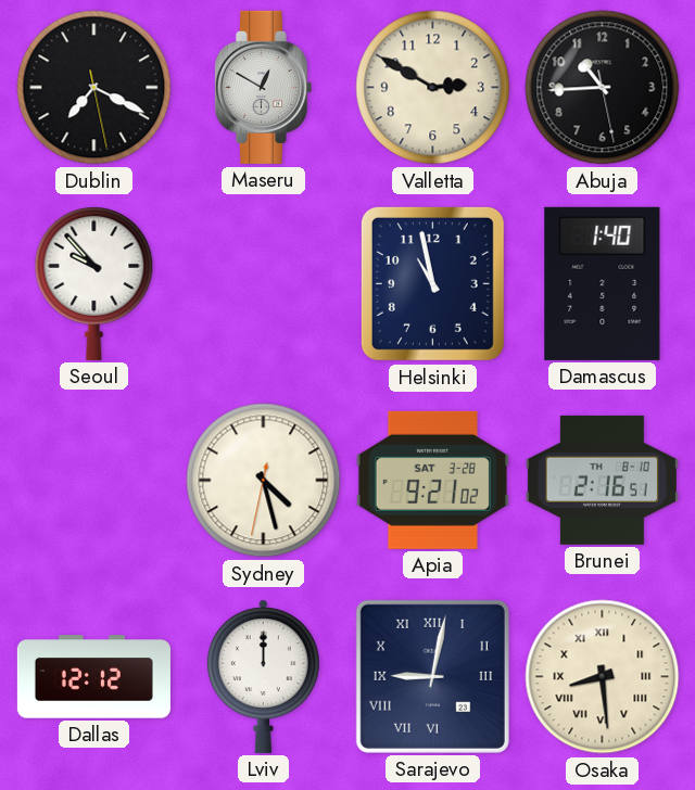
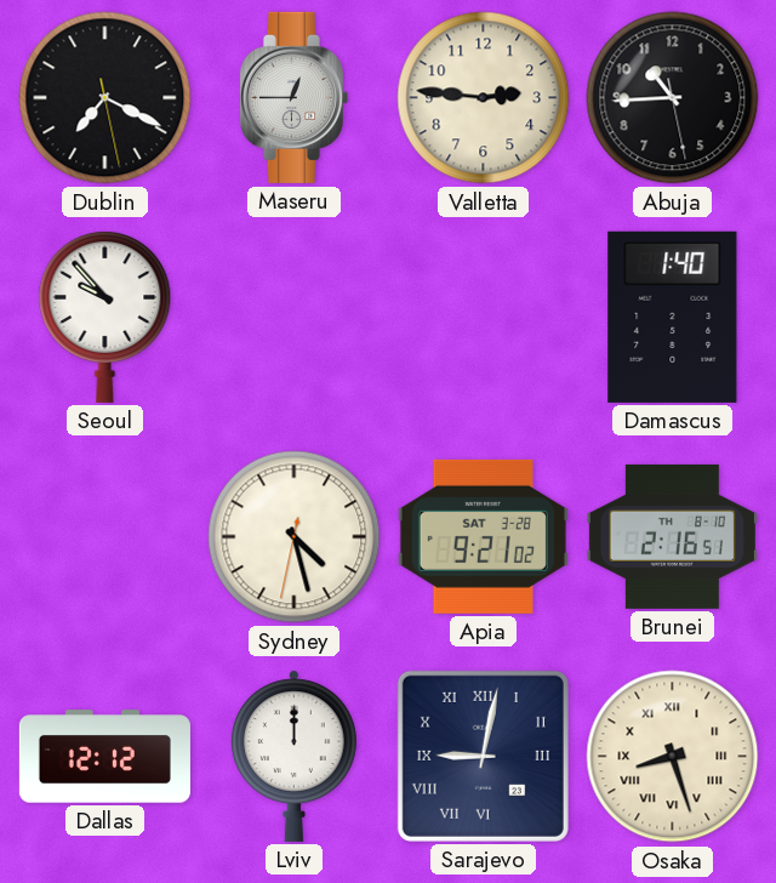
Maseru: 12:50 -> 12:45
Valletta: 2:50 -> 2:46
Helsinki: 10:58 -> none
Osaka: 8:29 -> 8:27
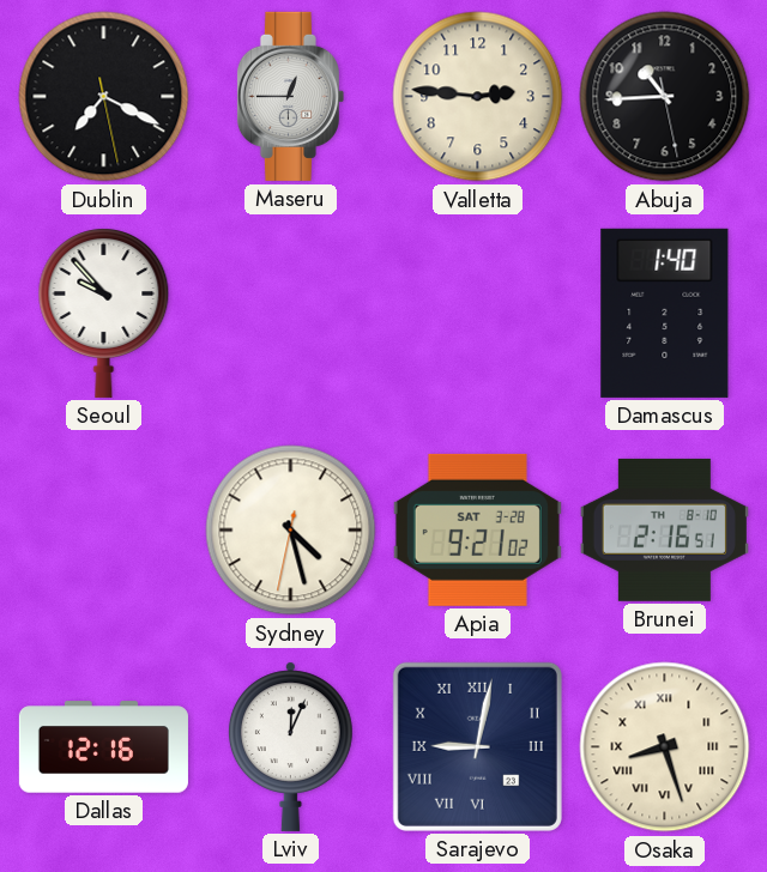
Dallas: 12:12 -> 12:16
Lviv: 12:00 -> 12:04
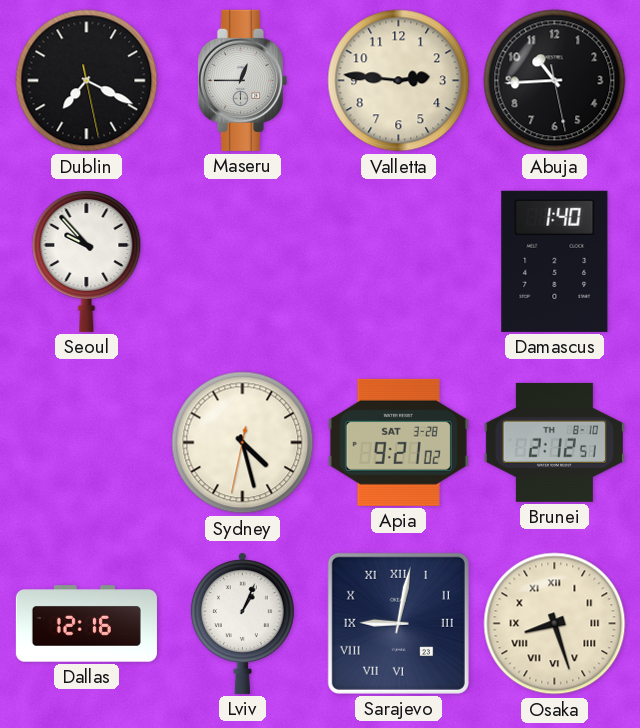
Brunei: 2:16 -> 2:12
Lviv: 12:04 -> 1:04
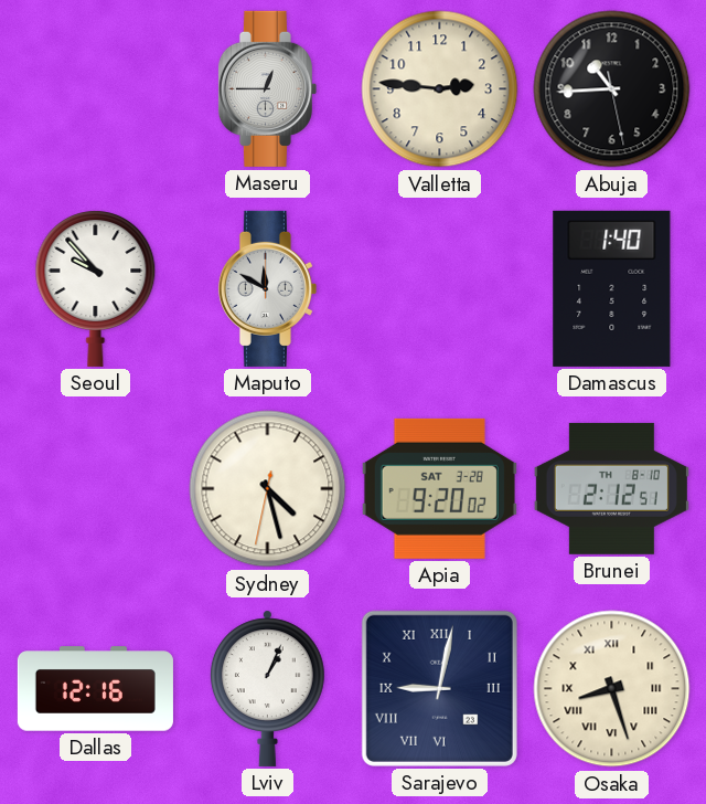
Dublin: 7:19 -> none
Maputo: none -> 11:50
Apia: 9:21 -> 9:20
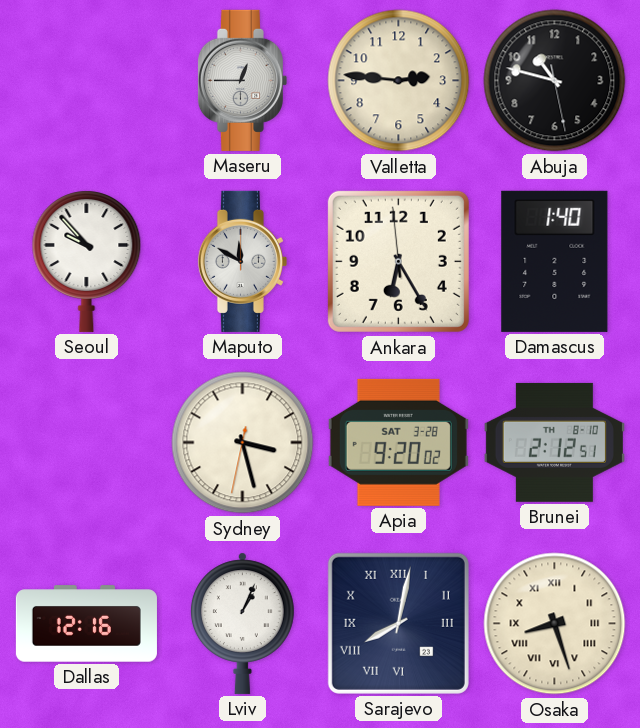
Abuja: 10:44 -> 10:47
Ankara: none -> 6:24
Sydney: 4:27 -> 3:27
Sarajevo: 9:02 -> 8:02
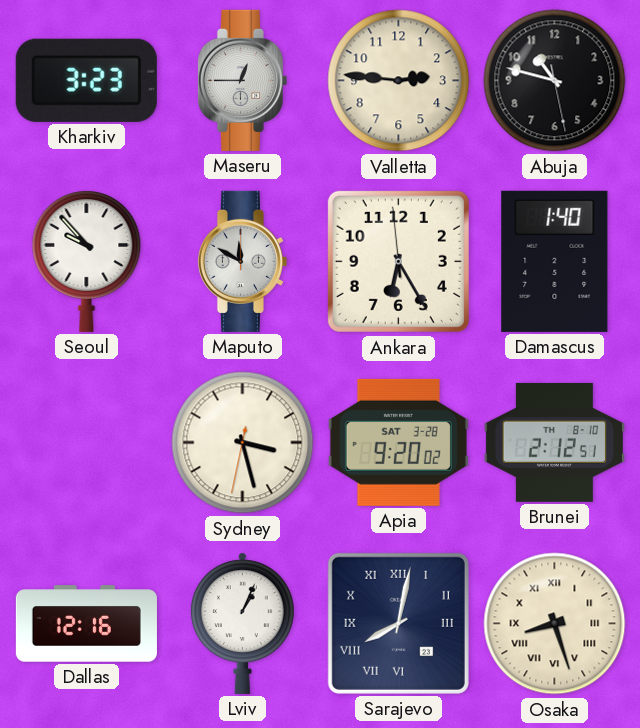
Kharkiv: none -> 3:23
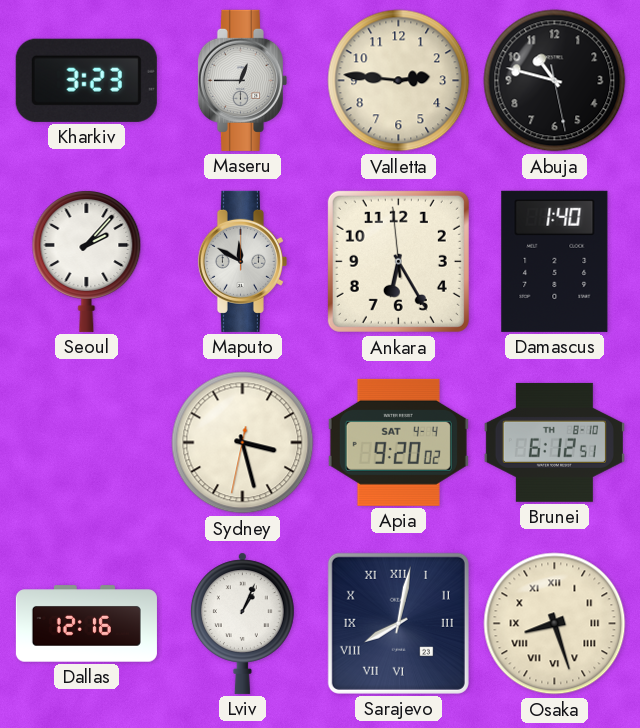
Seoul: 9:53 -> 2:07
Apia date: SAT 3-28 -> SAT 4-4
Brunei: 2:12 -> 6:12
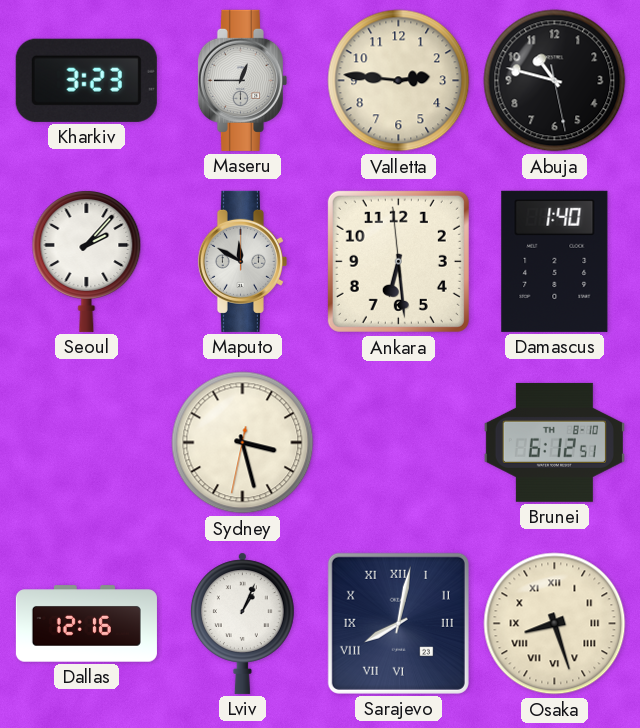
Ankara: 6:24 -> 6:28
Apia: 9:20 -> none
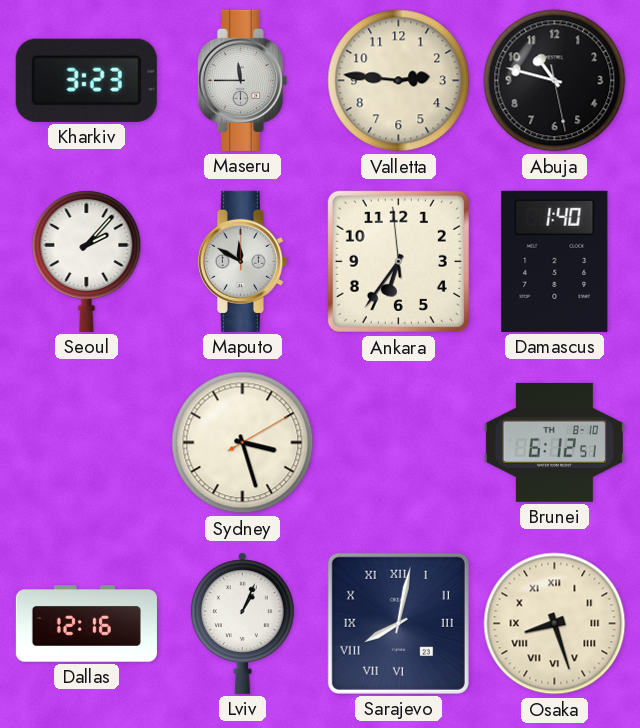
Maseru: 12:45 -> 11:45
Ankara: 6:28 -> 6:35
Sydney: 3:27:32 -> 3:27:10
